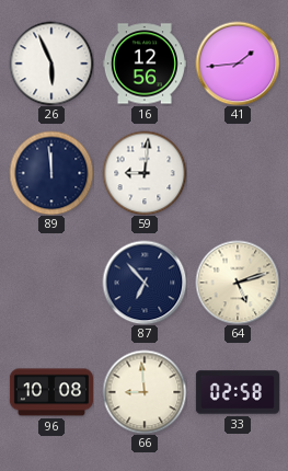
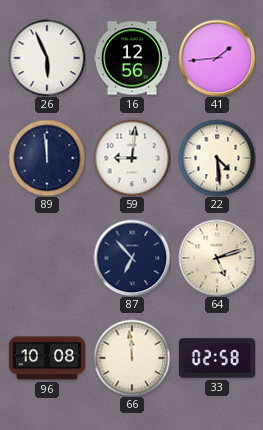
22: none -> 4:29
66: 8:59 -> 11:59
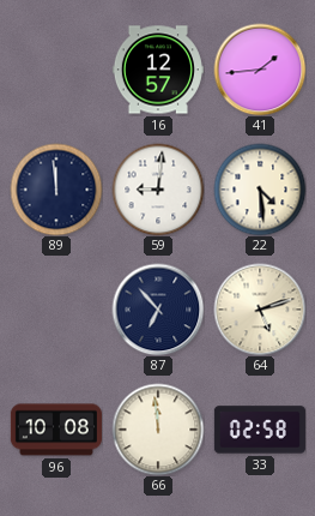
26: 5:56 -> none
16: 12:56 -> 12:57
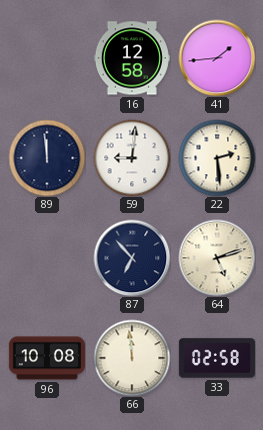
16: 12:57 -> 12:58
22: 4:29 -> 2:29
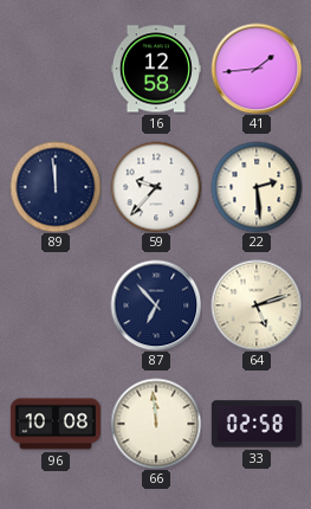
59: 9:01 -> 9:37
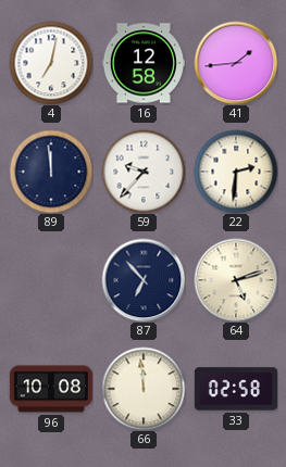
4: none -> 7:02
22: 2:29 -> 2:31
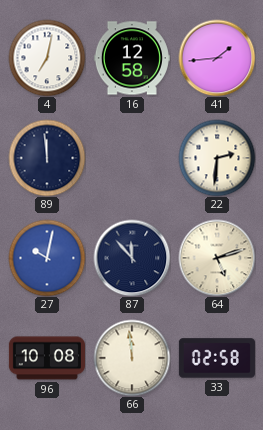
59: 9:37 -> none
27: none -> 10:02
87: 6:53 -> 11:53
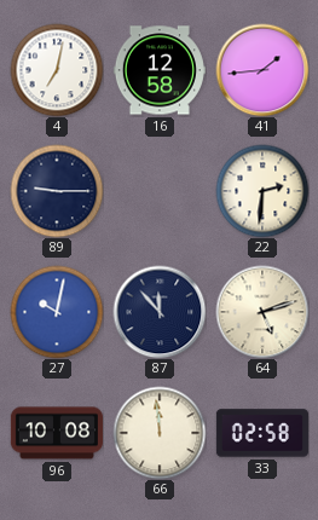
89: 11:59 -> 9:15
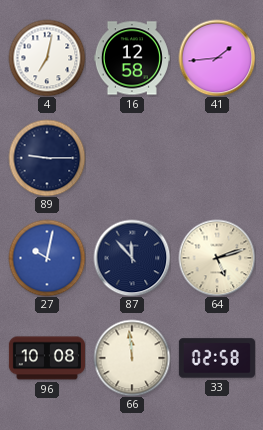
22: 2:31 -> none
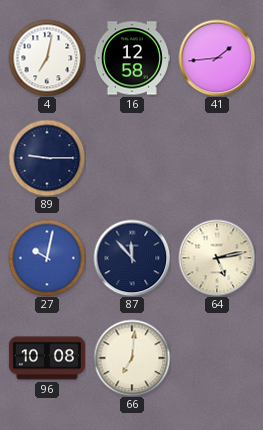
64: 5:12 -> 5:13
66: 11:59 -> 7:01
33: 02:58 -> none
